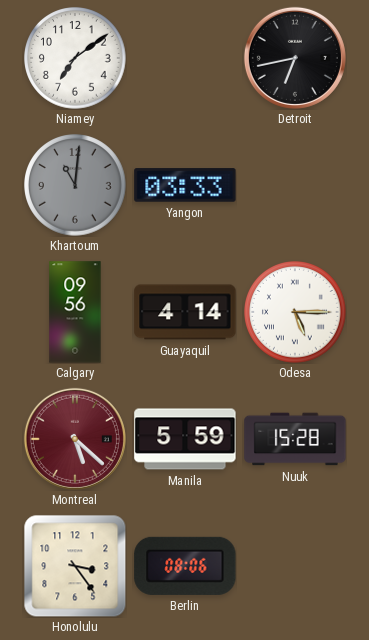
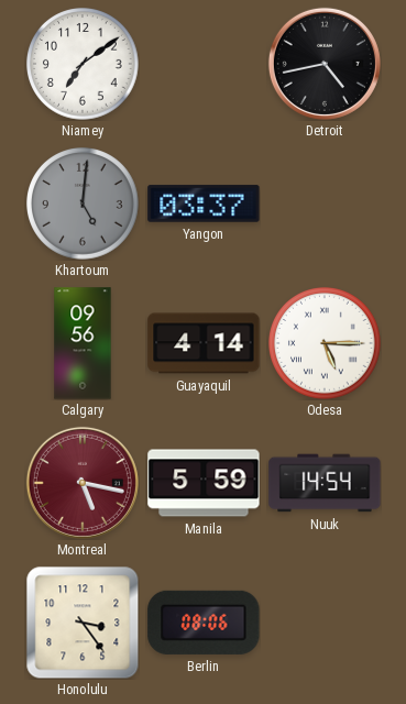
Detroit: 6:43 -> 4:43
Khartoum: 11:01 -> 5:01
Yangon: 03:33 -> 03:37
Montreal: 5:22 -> 5:17
Nuuk: 15:28 -> 14:54
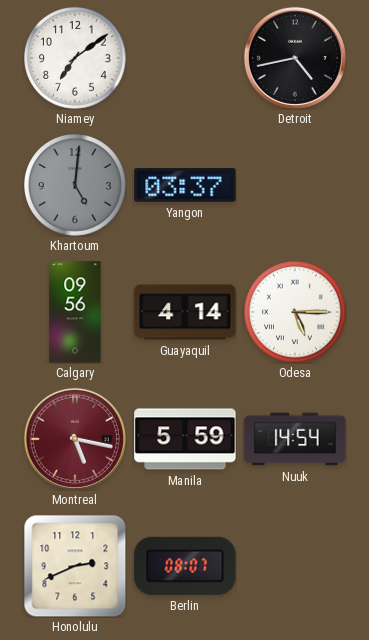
Honolulu: 3:24 -> 2:41
Berlin: 08:06 -> 08:07
